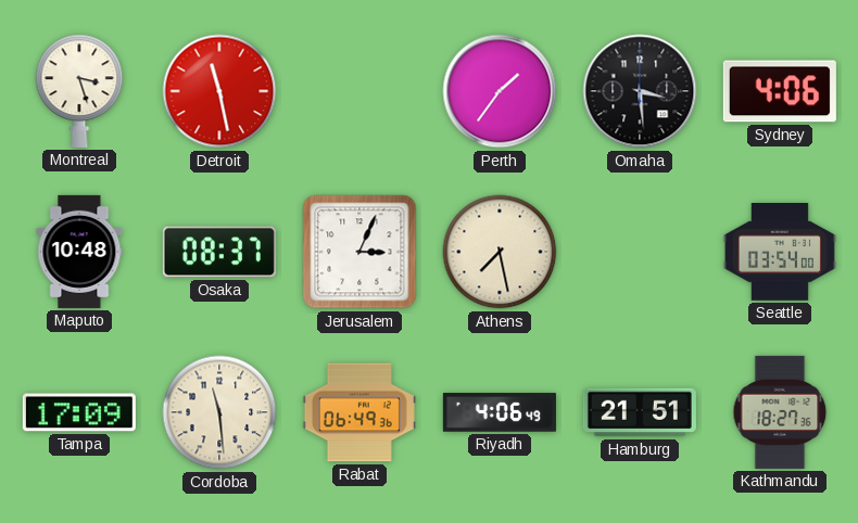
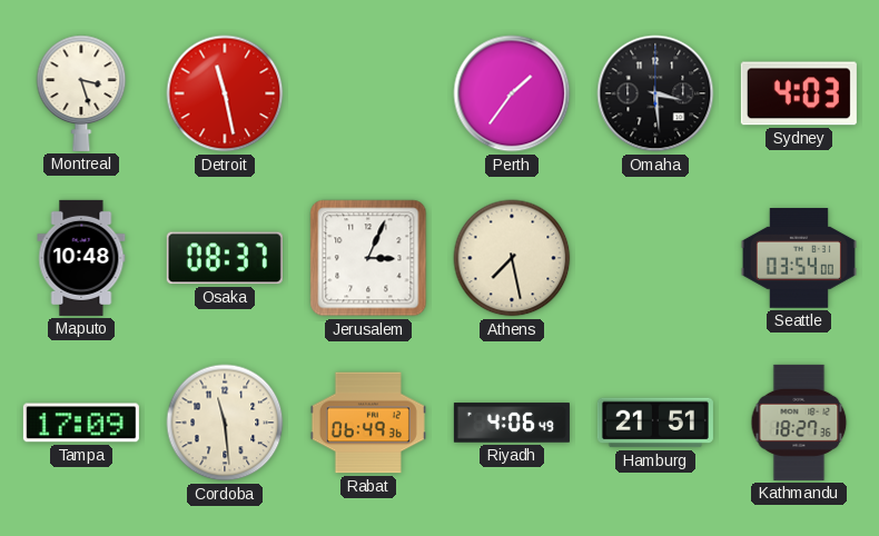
Sydney: 4:06 -> 4:03
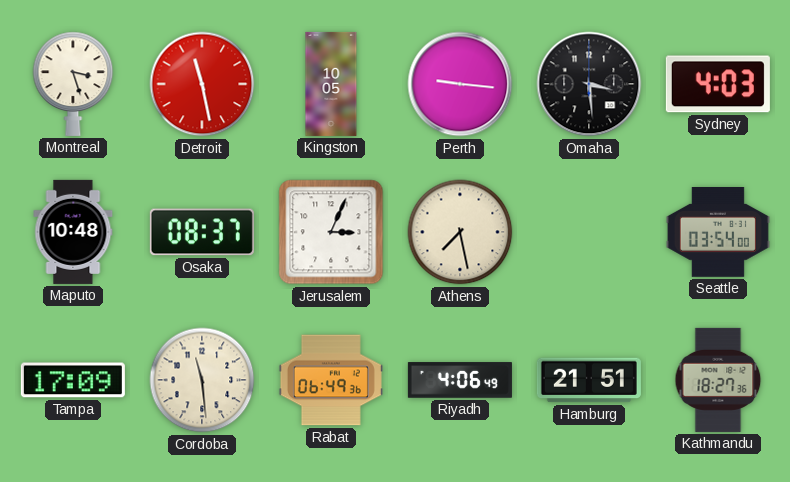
Kingston: none -> 10:05
Perth: 1:36 -> 9:16
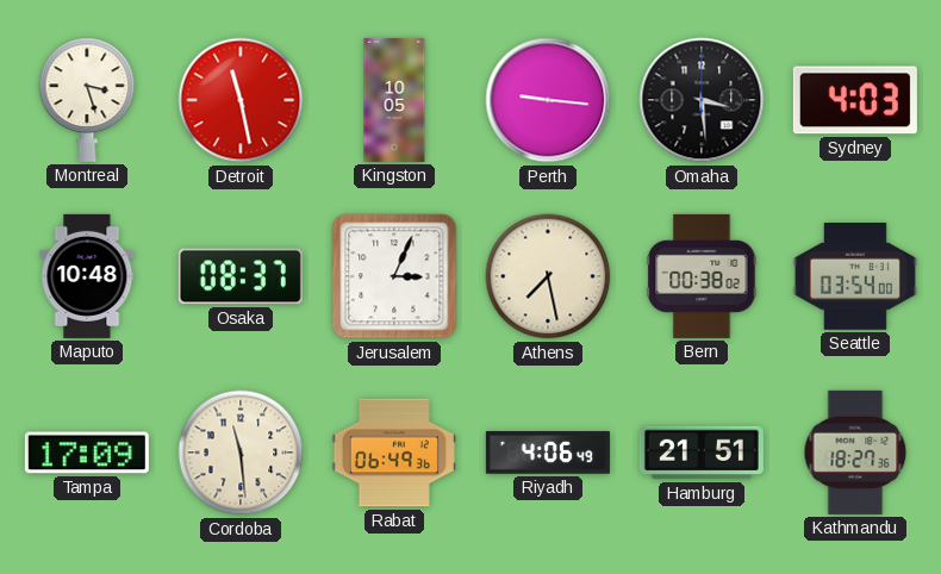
Bern: none -> 00:38
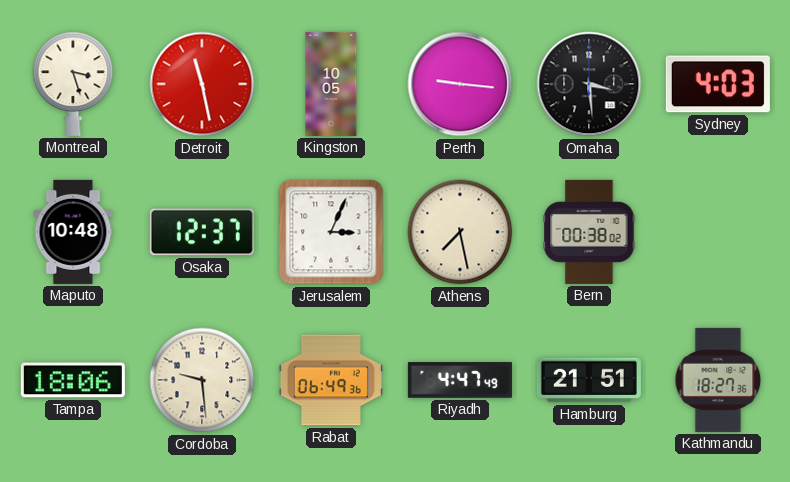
Osaka: 08:37 -> 12:37
Seattle: 03:54 -> none
Tampa: 17:09 -> 18:06
Cordoba: 11:29 -> 9:29
Riyadh: 4:06 -> 4:47
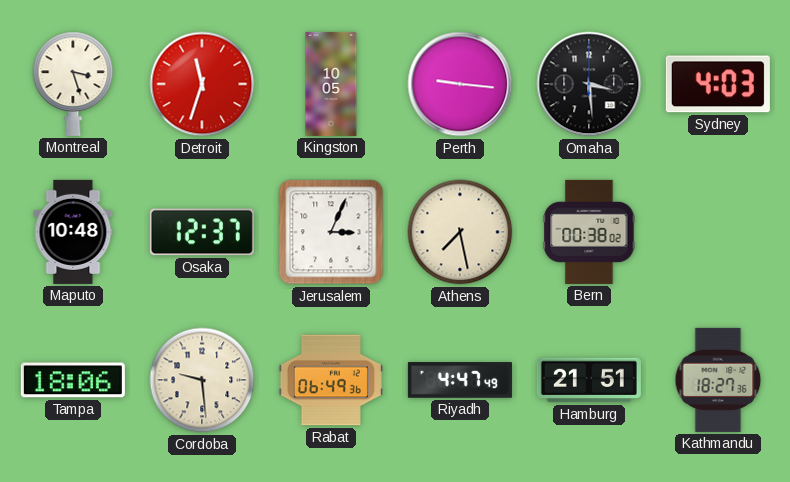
Detroit: 11:28 -> 11:33
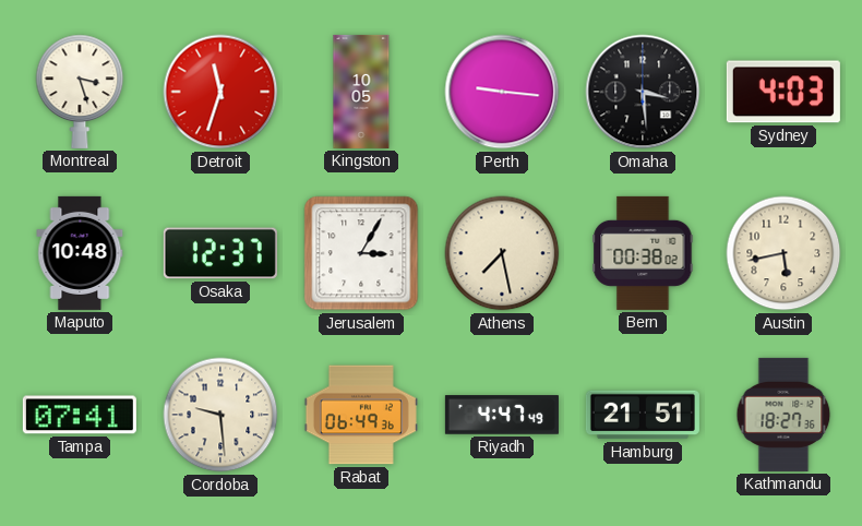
Jerusalem: 3:04 -> 3:05
Austin: none -> 5:43
Tampa: 18:06 -> 07:41
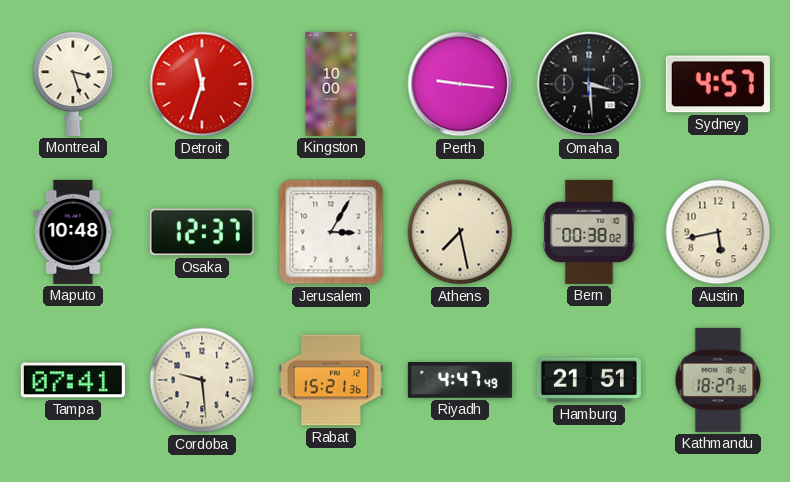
Kingston: 10:05 -> 10:00
Sydney: 4:03 -> 4:57
Rabat: 06:49 -> 15:21
